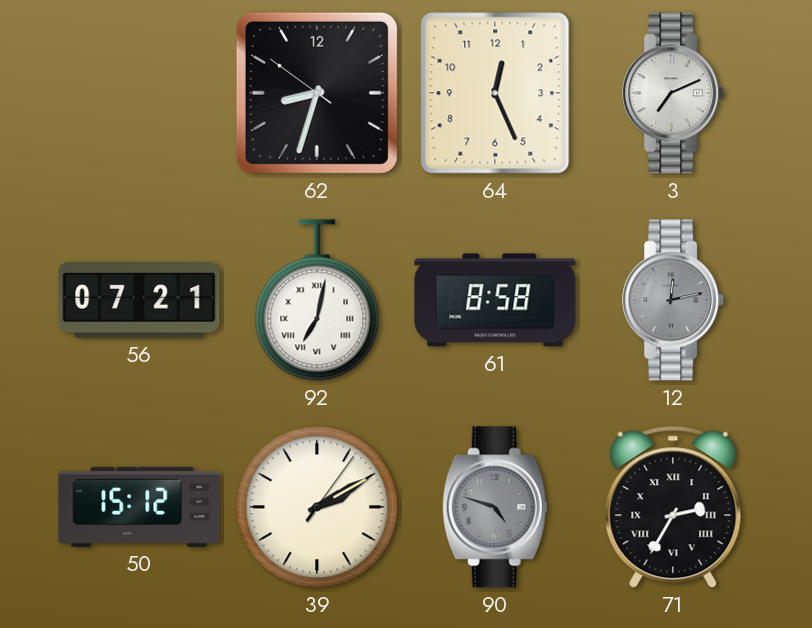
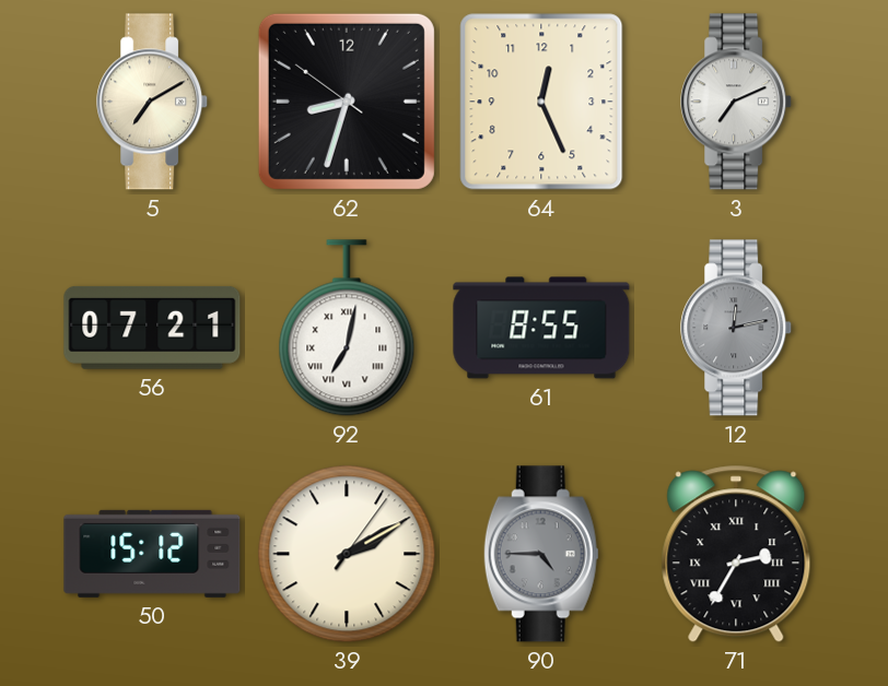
5: none -> 7:10
61: 8:58 -> 8:55
90: 4:48 -> 4:45
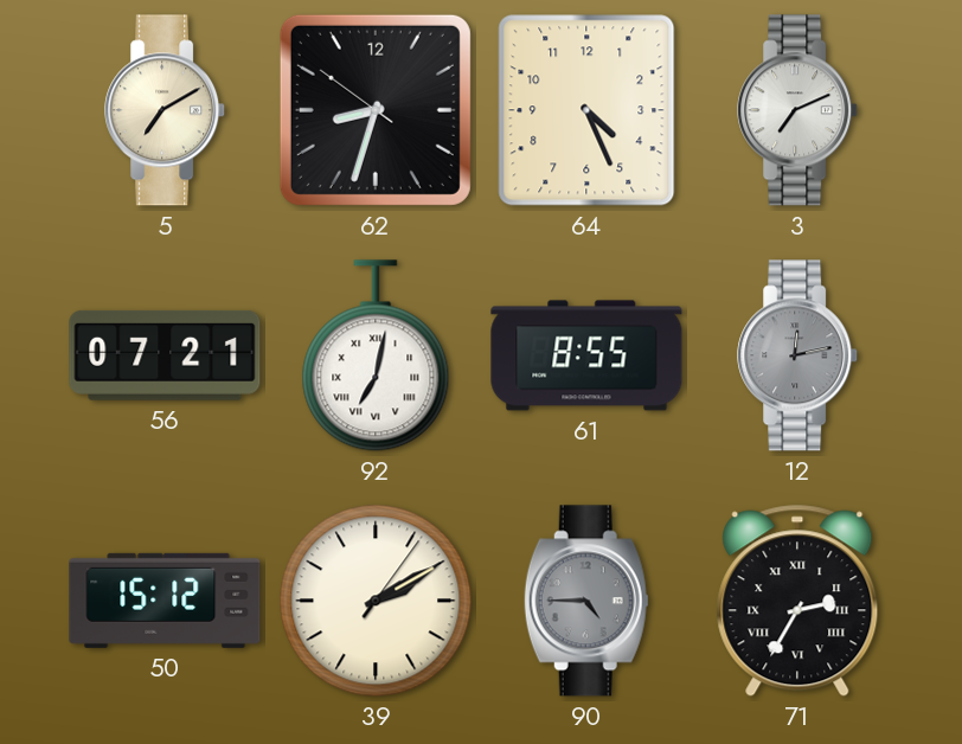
64: 12:26 -> 4:26
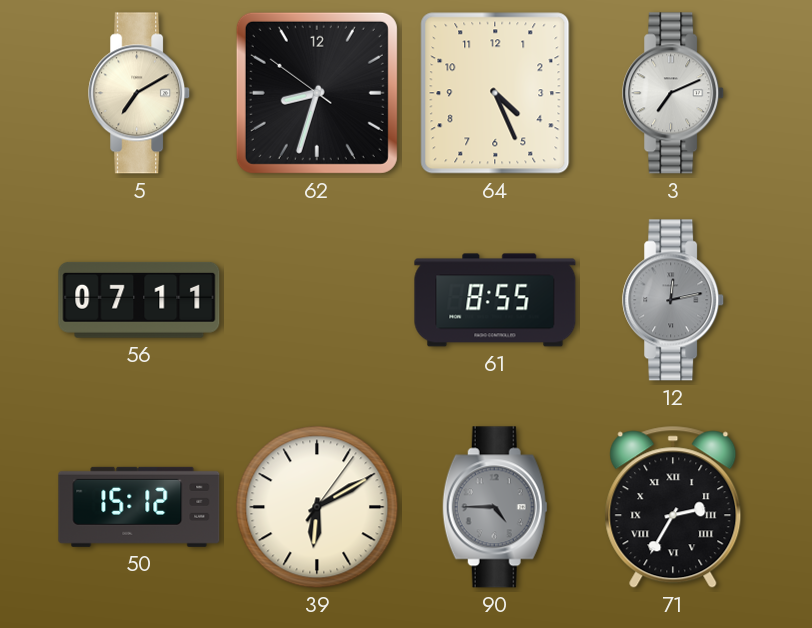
56: 07:21 -> 07:11
92: 7:02 -> none
39: 2:10 -> 6:10
